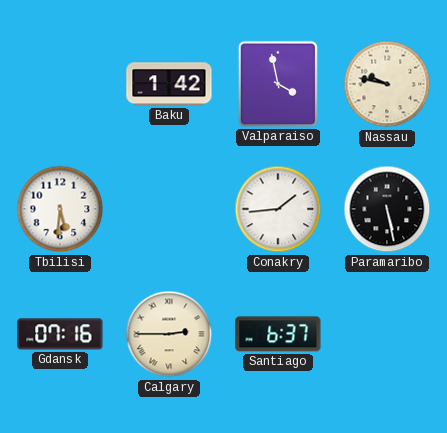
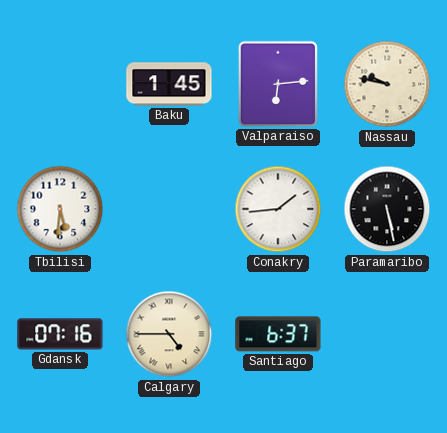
Baku: 1:42 -> 1:45
Valparaiso: 3:58 -> 6:14
Calgary: 2:45 -> 4:45
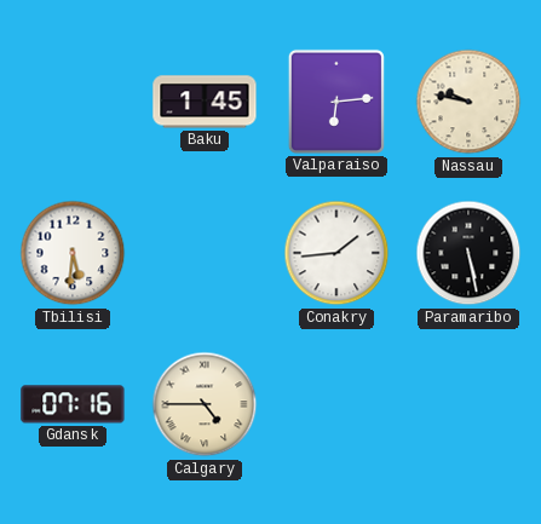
Santiago: 6:37 -> none
